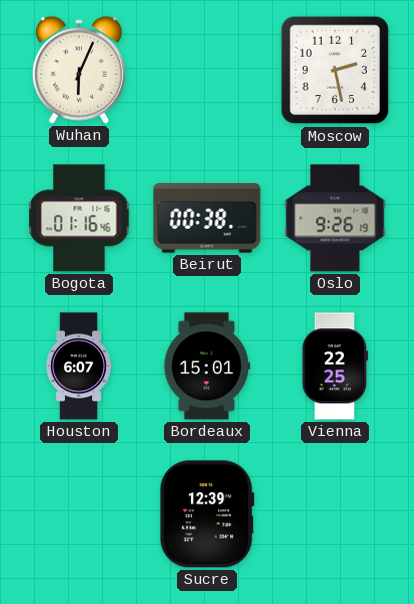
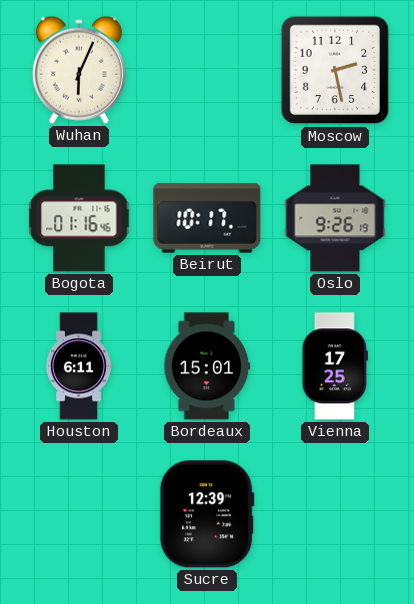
Beirut: 00:38 -> 10:17
Houston: 6:07 -> 6:11
Vienna: 22:25 -> 17:25
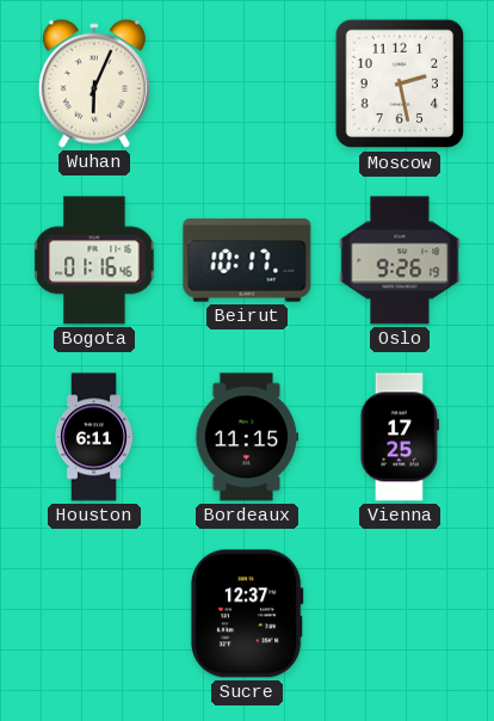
Bordeaux: 15:01 -> 11:15
Sucre: 12:39 -> 12:37
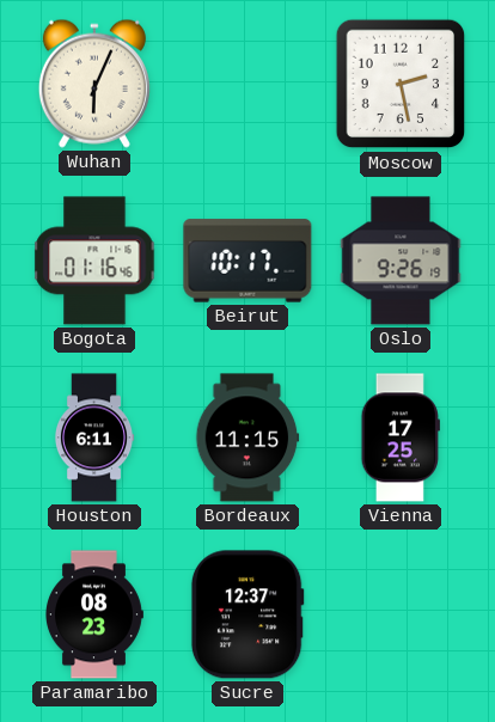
Paramaribo: none -> 08:23
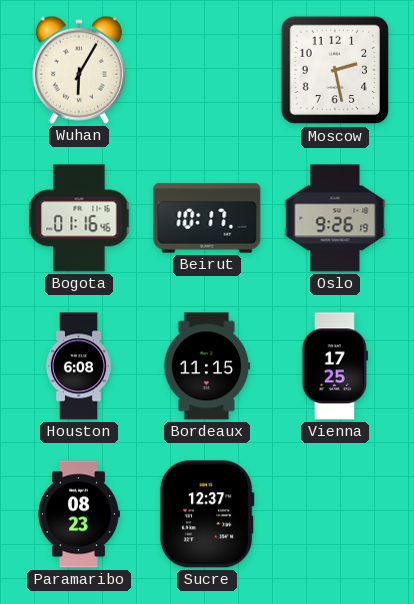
Wuhan: 6:04 -> 6:05
Houston: 6:11 -> 6:08
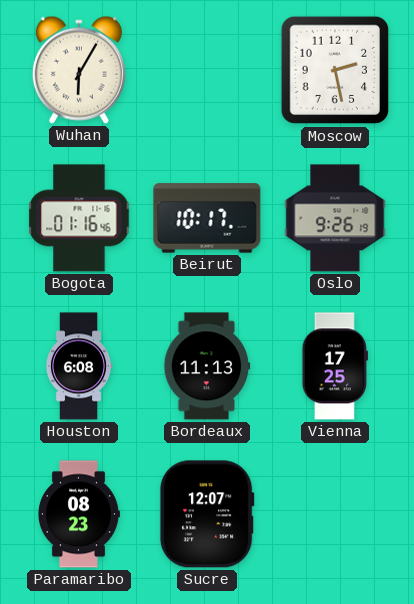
Bordeaux: 11:15 -> 11:13
Sucre: 12:37 -> 12:07
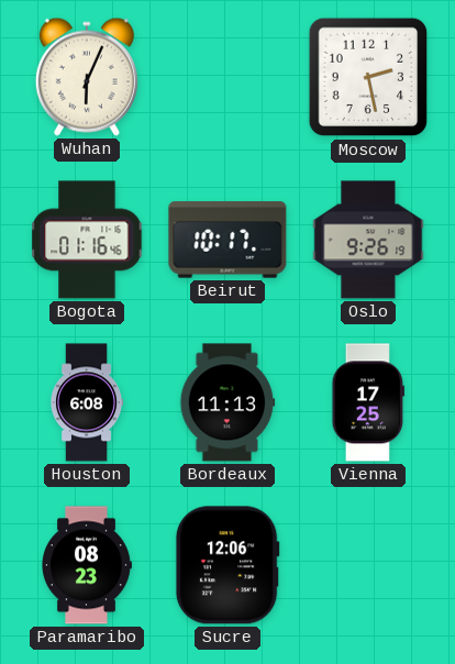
Wuhan: 6:05 -> 6:04
Sucre: 12:07 -> 12:06
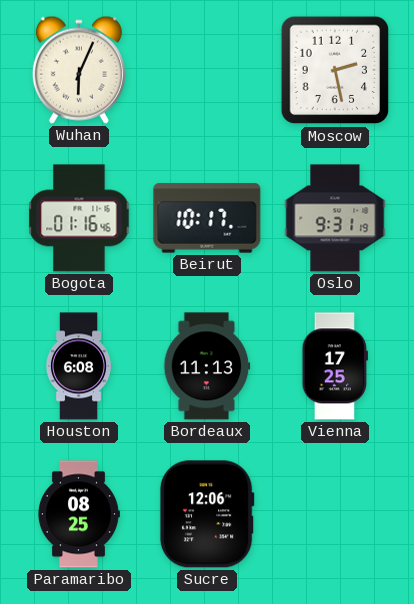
Oslo: 9:26 -> 9:31
Paramaribo: 08:23 -> 08:25
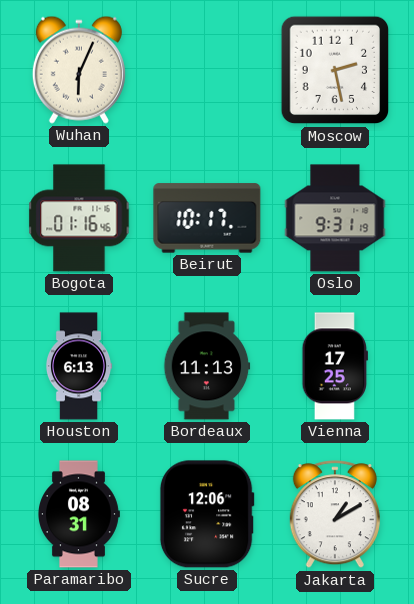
Houston: 6:08 -> 6:13
Paramaribo: 08:25 -> 08:31
Jakarta: none -> 1:10
